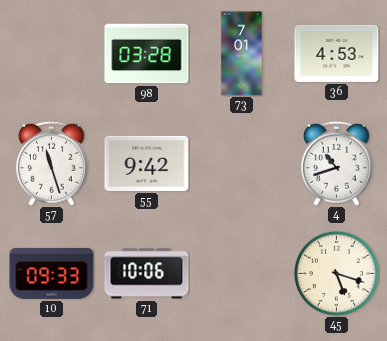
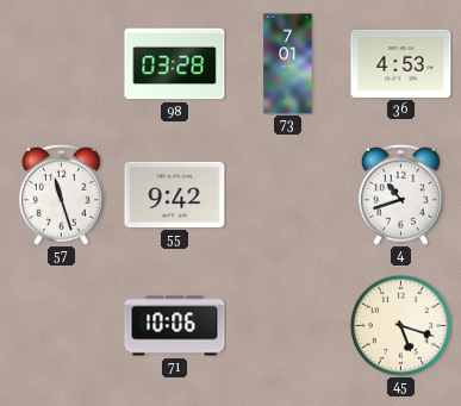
10: 09:33 -> none
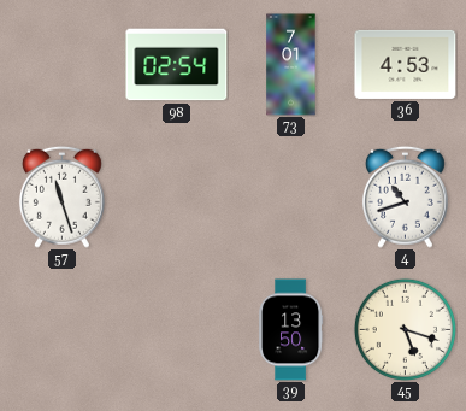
98: 03:28 -> 02:54
55: 9:42 -> none
71: 10:06 -> none
39: none -> 13:50
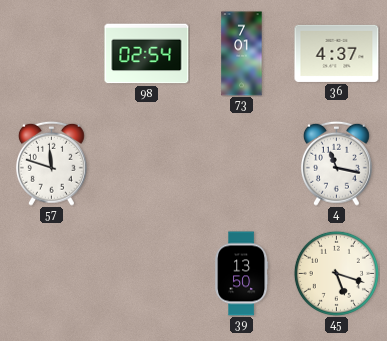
36: 4:53 -> 4:37
57: 11:27 -> 11:48
4: 10:42 -> 11:17
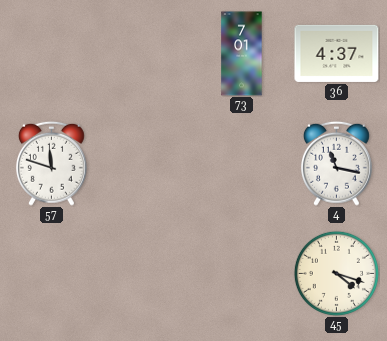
98: 02:54 -> none
39: 13:50 -> none
45: 5:18 -> 4:18
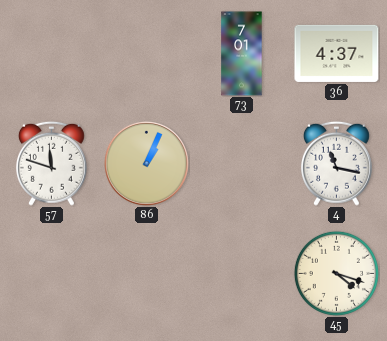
86: none -> 1:04
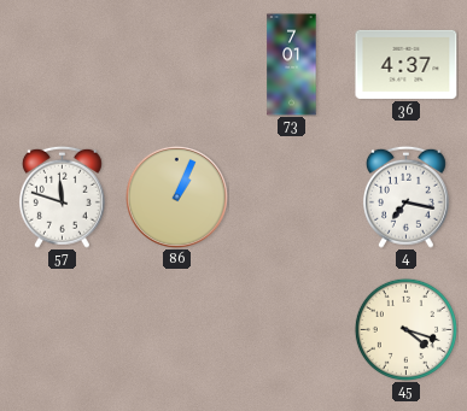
4: 11:17 -> 7:17
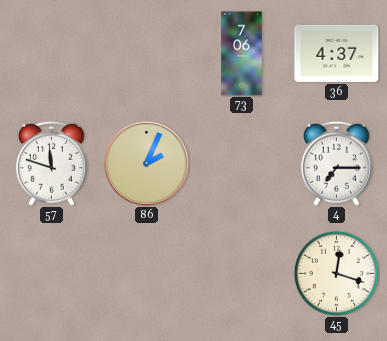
73: 7:01 -> 7:06
86: 1:04 -> 2:04
4: 7:17 -> 7:15
45: 4:18 -> 12:18
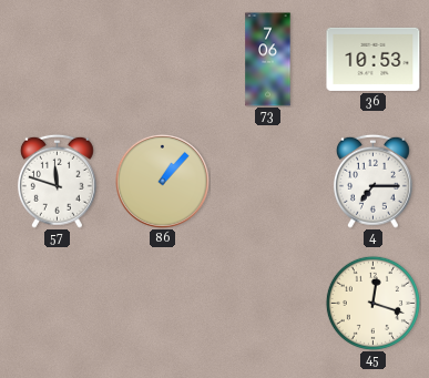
36: 4:37 -> 10:53
86: 2:04 -> 1:07
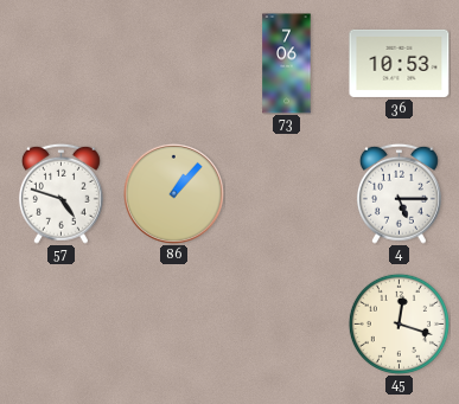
57: 11:48 -> 4:48
4: 7:15 -> 5:15
